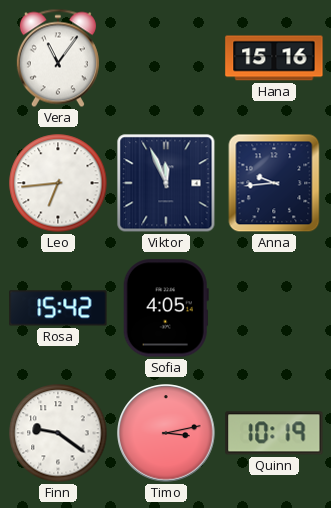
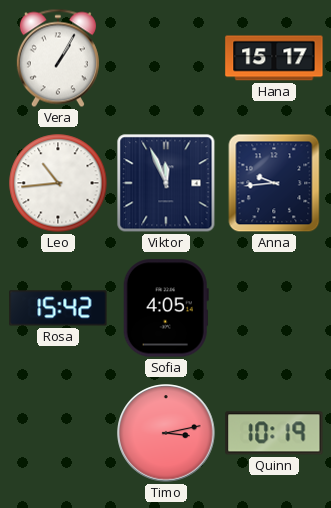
Vera: 11:06 -> 1:05
Hana: 15:16 -> 15:17
Leo: 6:44 -> 10:44
Finn: 9:21 -> none
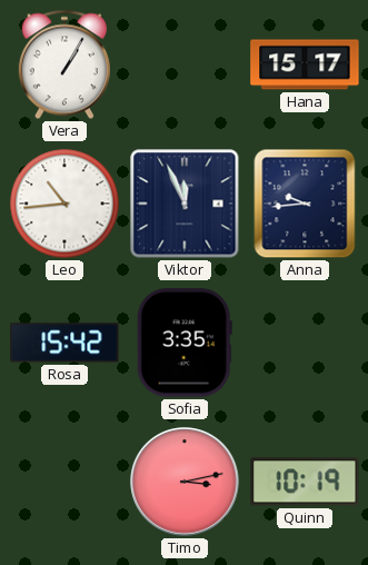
Sofia: 4:05 -> 3:35
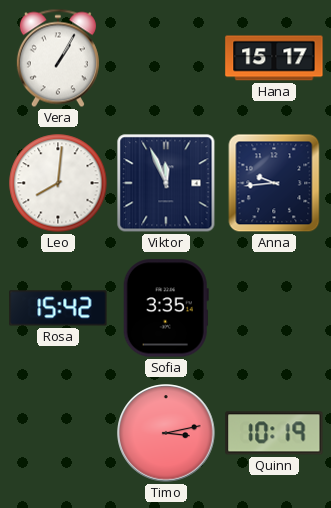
Leo: 10:44 -> 8:01
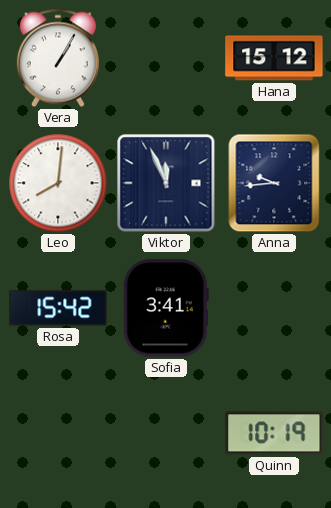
Hana: 15:17 -> 15:12
Sofia: 3:35 -> 3:41
Timo: 3:13 -> none
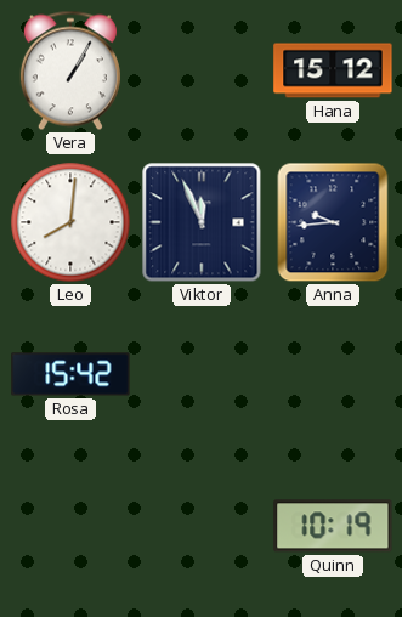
Sofia: 3:41 -> none
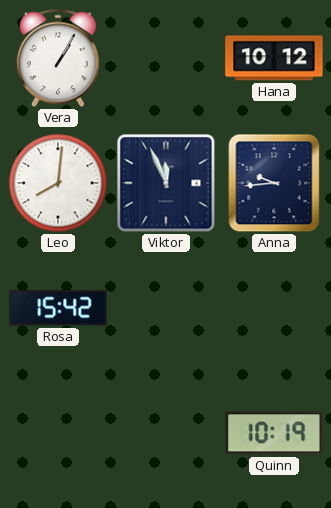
Hana: 15:12 -> 10:12
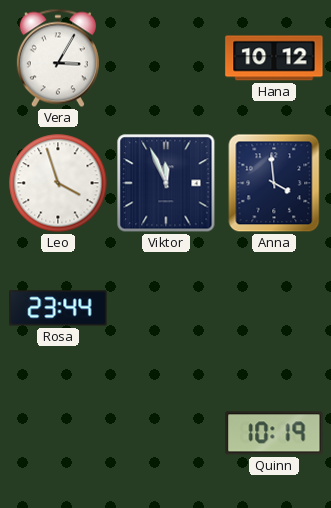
Vera: 1:05 -> 3:05
Leo: 8:01 -> 3:57
Anna: 9:44 -> 3:59
Rosa: 15:42 -> 23:44
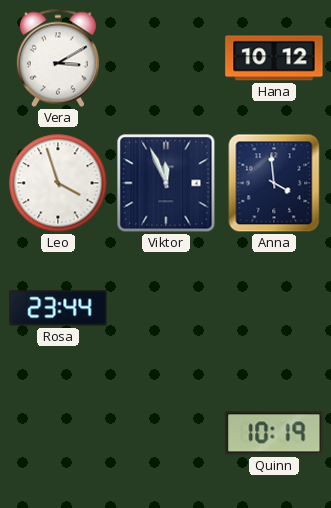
Vera: 3:05 -> 3:10
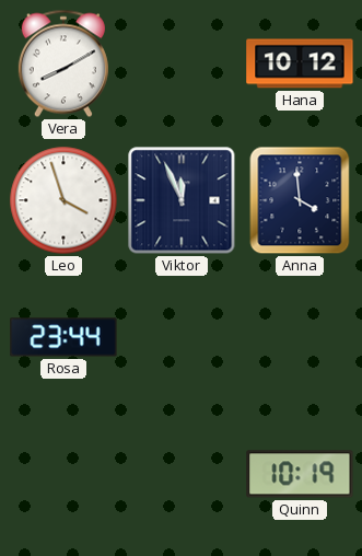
Vera: 3:10 -> 8:10
